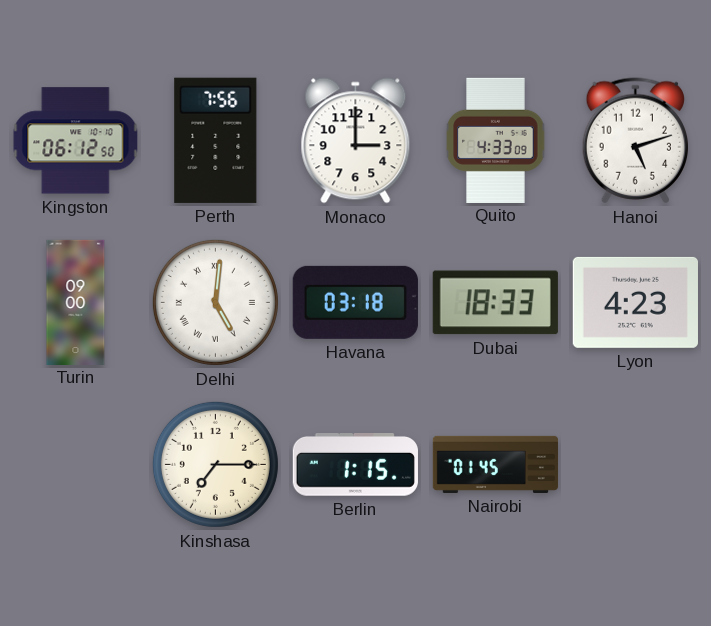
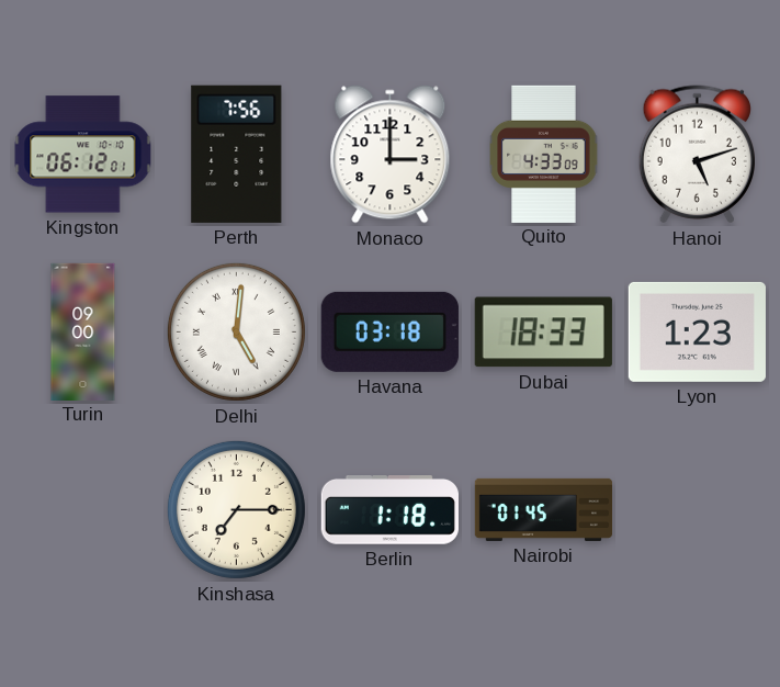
Kingston: 06:12:50 -> 06:12:01
Lyon: 4:23 -> 1:23
Berlin: 1:15 -> 1:18
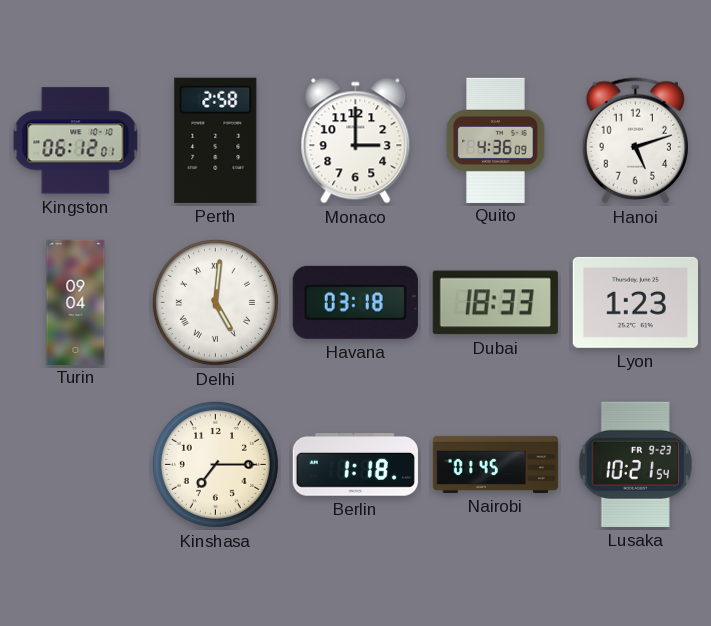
Perth: 7:56 -> 2:58
Quito: 4:33 -> 4:36
Turin: 09:00 -> 09:04
Lusaka: none -> 10:21
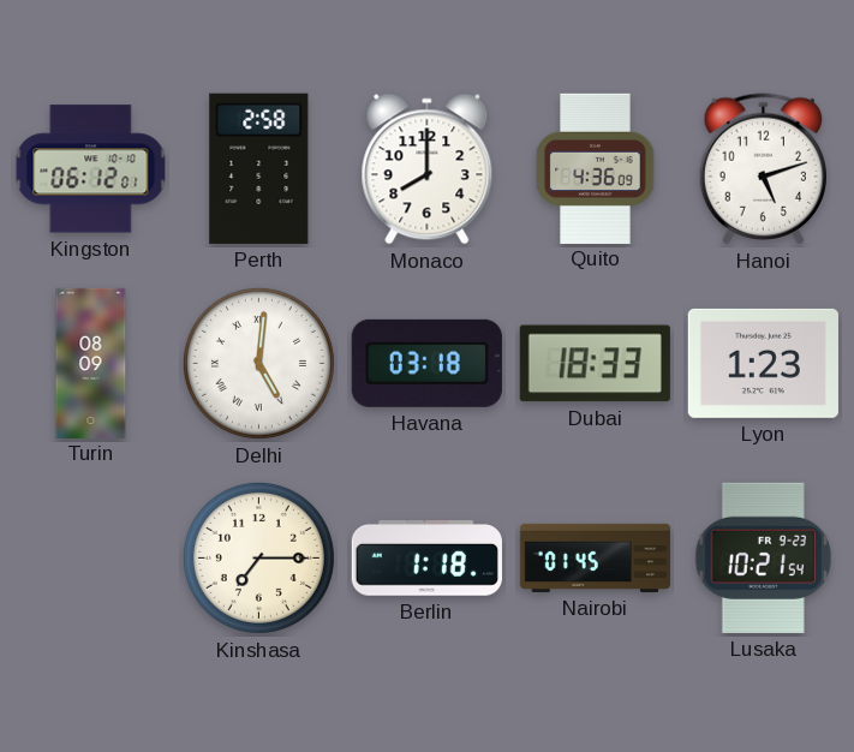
Monaco: 3:00 -> 8:00
Turin: 09:04 -> 08:09
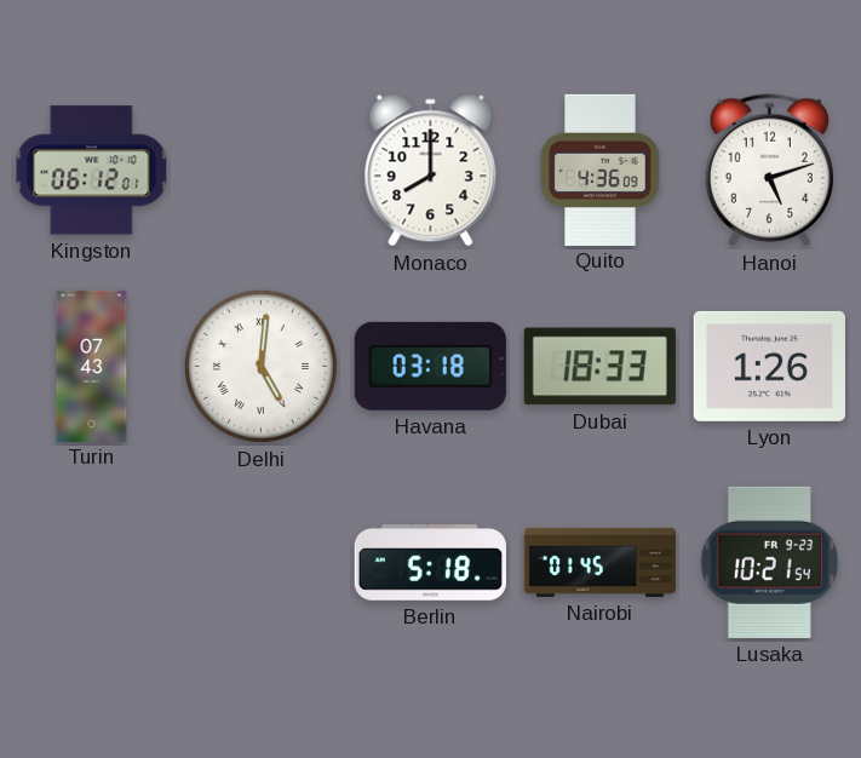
Perth: 2:58 -> none
Turin: 08:09 -> 07:43
Lyon: 1:23 -> 1:26
Kinshasa: 7:15 -> none
Berlin: 1:18 -> 5:18
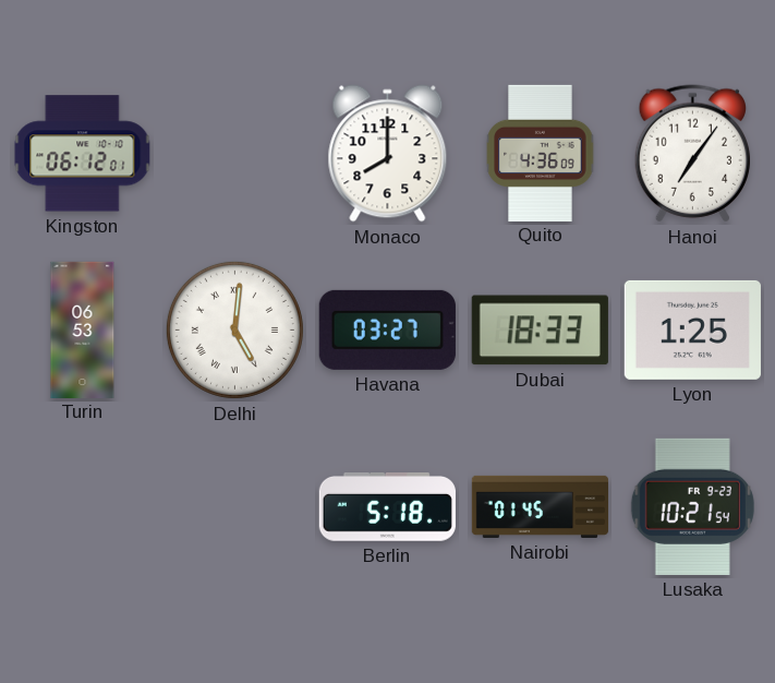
Hanoi: 5:12 -> 7:06
Turin: 07:43 -> 06:53
Havana: 03:18 -> 03:27
Lyon: 1:26 -> 1:25
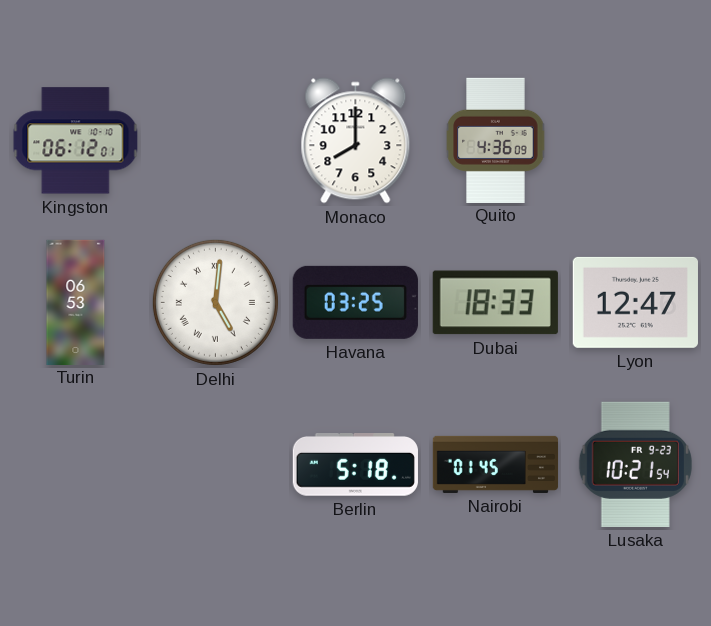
Hanoi: 7:06 -> none
Havana: 03:27 -> 03:25
Lyon: 1:25 -> 12:47
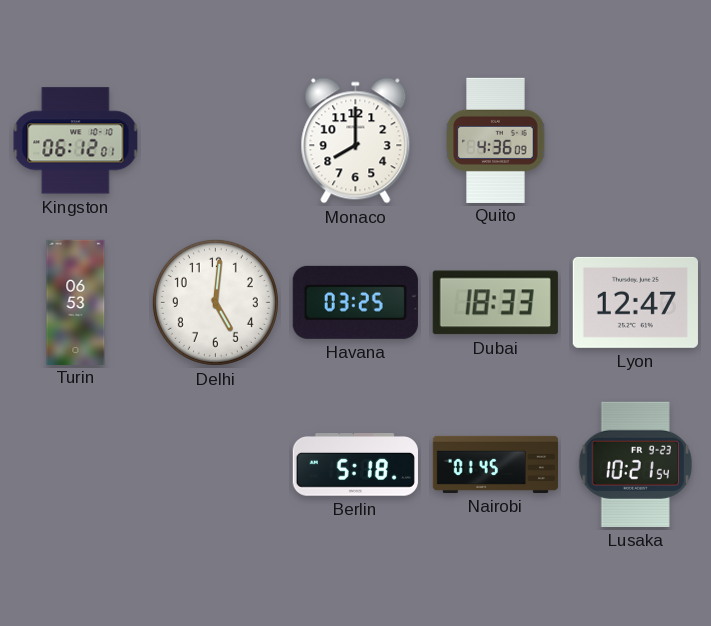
Delhi numerals: Roman -> Arabic
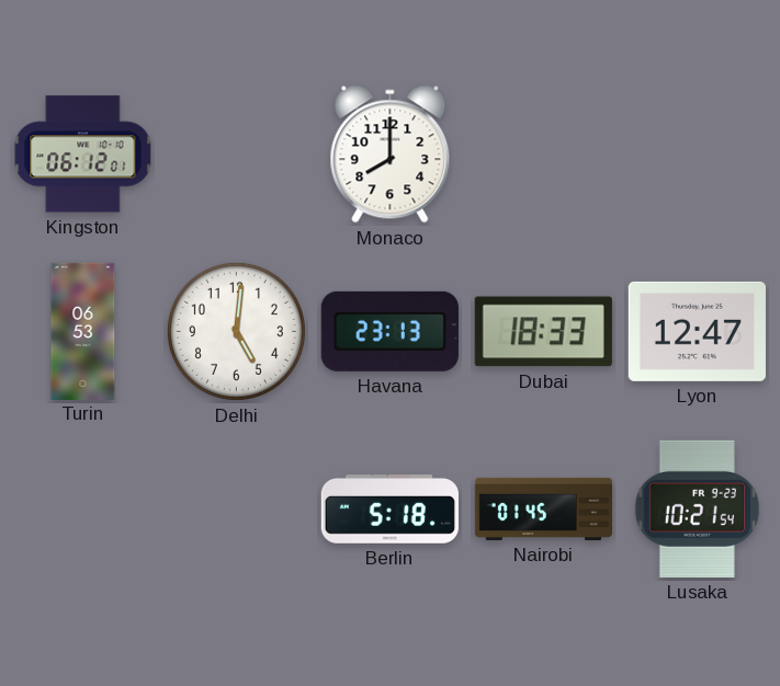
Quito: 4:36 -> none
Havana: 03:25 -> 23:13
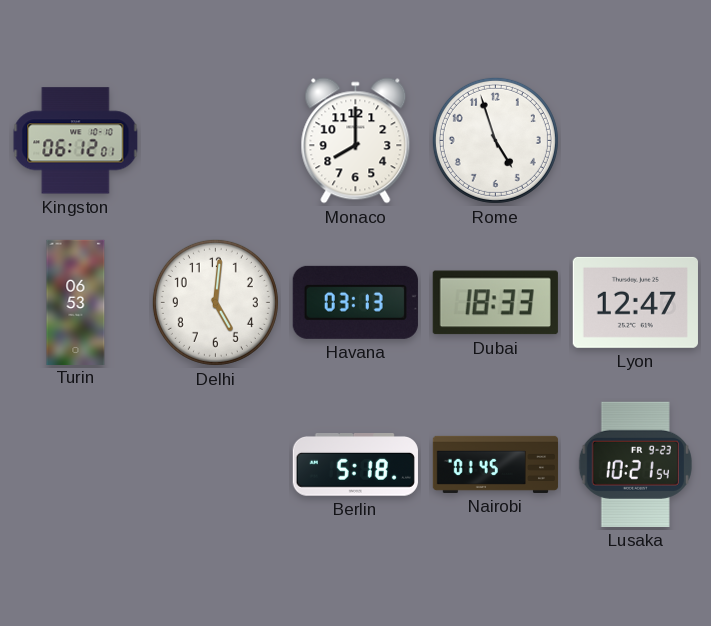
Rome: none -> 4:57
Havana: 23:13 -> 03:13
